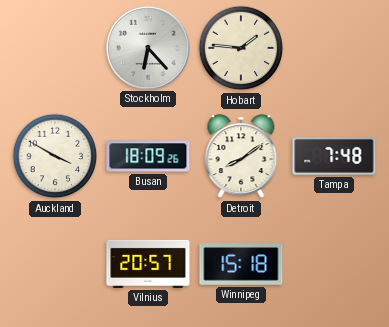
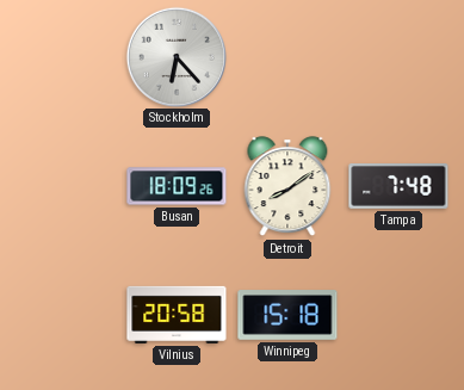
Hobart: 1:46 -> none
Auckland: 3:50 -> none
Vilnius: 20:57 -> 20:58
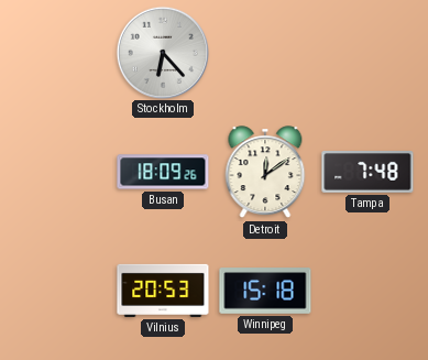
Detroit: 8:09 -> 12:09
Vilnius: 20:58 -> 20:53
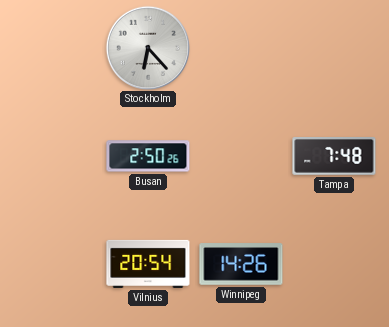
Busan: 18:09 -> 2:50
Detroit: 12:09 -> none
Vilnius: 20:53 -> 20:54
Winnipeg: 15:18 -> 14:26
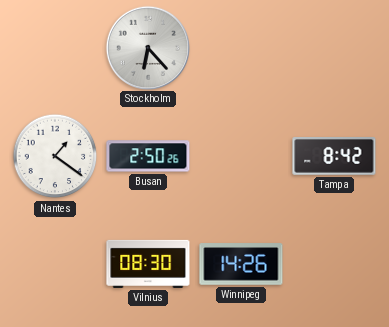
Nantes: none -> 1:21
Tampa: 7:48 -> 8:42
Vilnius: 20:54 -> 08:30
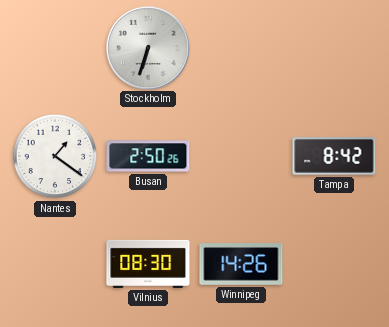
Stockholm: 6:23 -> 6:33
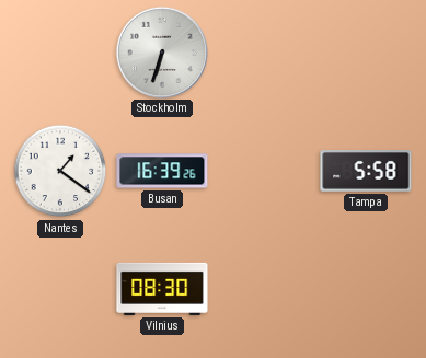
Busan: 2:50 -> 16:39
Tampa: 8:42 -> 5:58
Winnipeg: 14:26 -> none
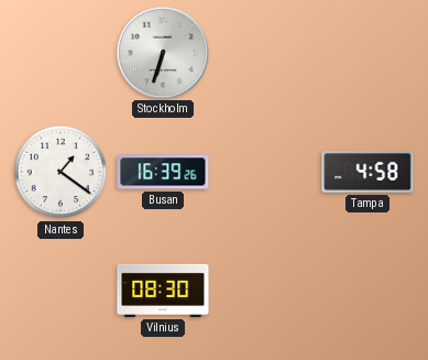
Tampa: 5:58 -> 4:58
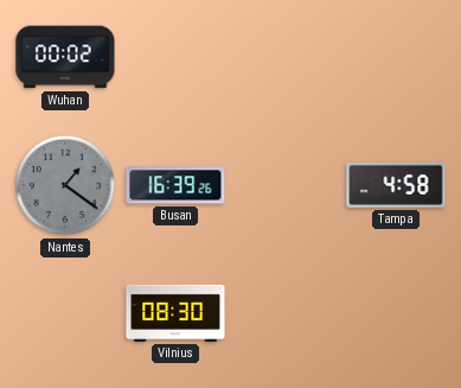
Wuhan: none -> 00:02
Stockholm: 6:33 -> none
Nantes dial: white -> grey
